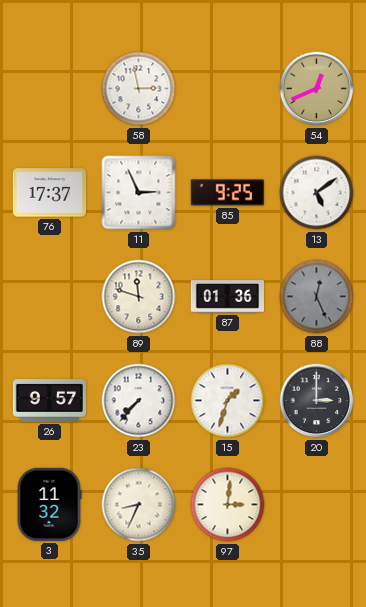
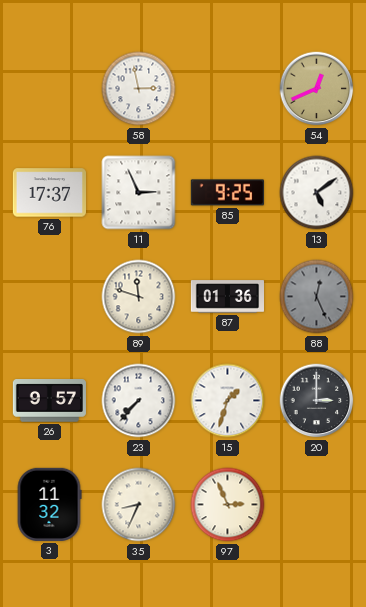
97: 3:01 -> 2:56
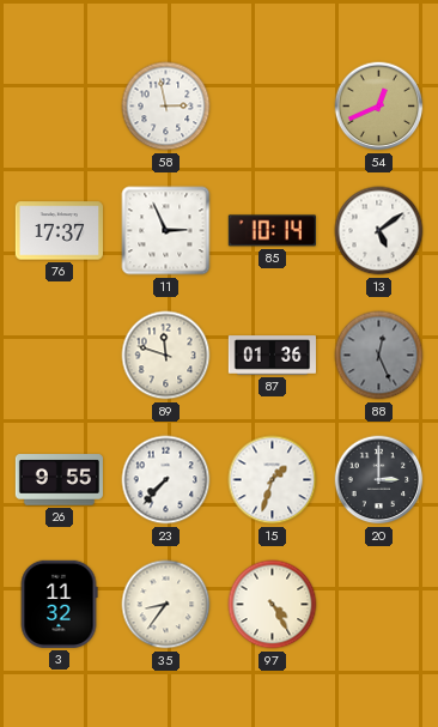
85: 9:25 -> 10:14
26: 9:57 -> 9:55
35: 8:34 -> 8:36
97: 2:56 -> 4:25
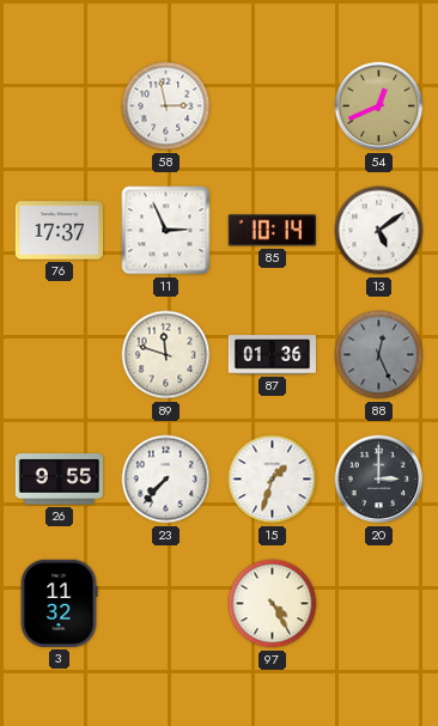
35: 8:36 -> none
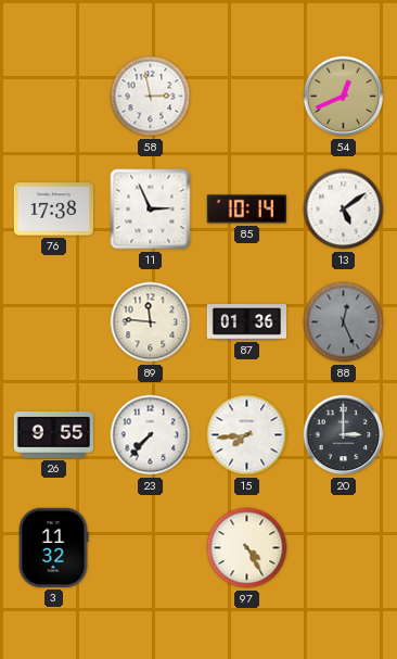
76: 17:37 -> 17:38
89: 11:48 -> 11:46
15: 1:33 -> 7:44
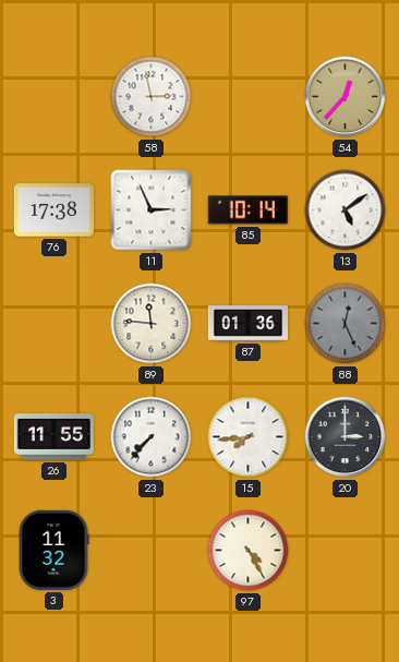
54: 12:41 -> 12:37
26: 9:55 -> 11:55
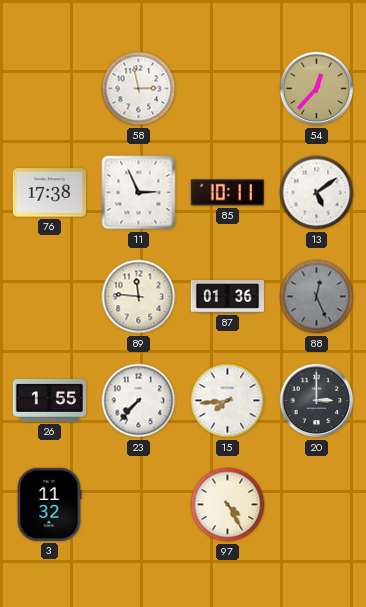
85: 10:14 -> 10:11
26: 11:55 -> 1:55
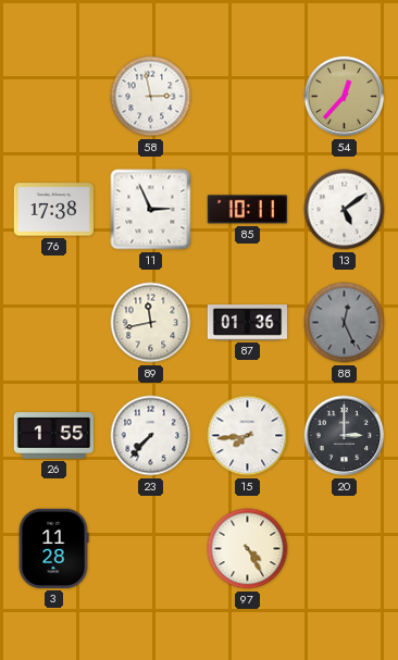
89: 11:46 -> 11:43
3: 11:32 -> 11:28
